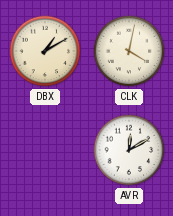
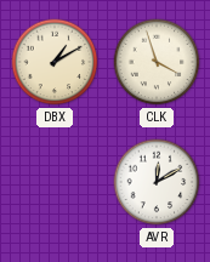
CLK: 4:02 -> 3:57
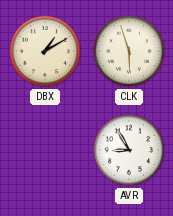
CLK: 3:57 -> 5:57
AVR: 12:10 -> 8:55
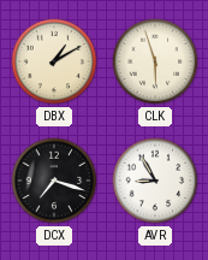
DCX: none -> 7:18
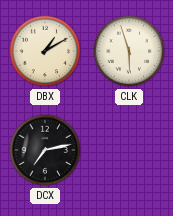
DCX: 7:18 -> 7:13
AVR: 8:55 -> none
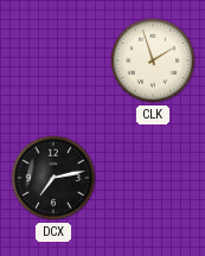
DBX: 1:10 -> none
CLK: 5:57 -> 1:57
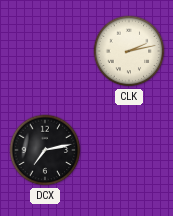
CLK: 1:57 -> 2:13
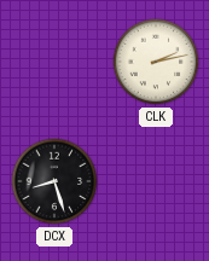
DCX: 7:13 -> 8:27
